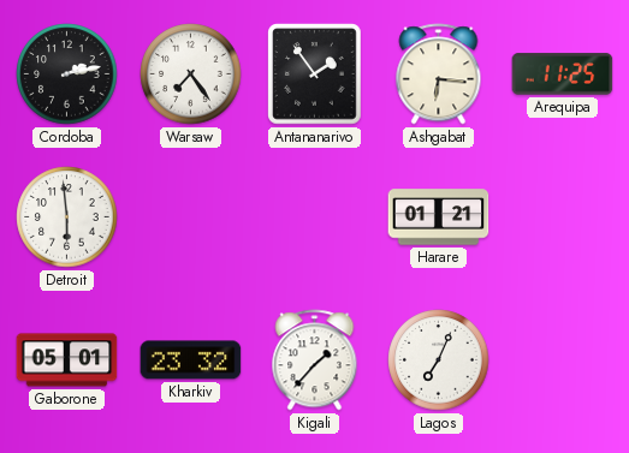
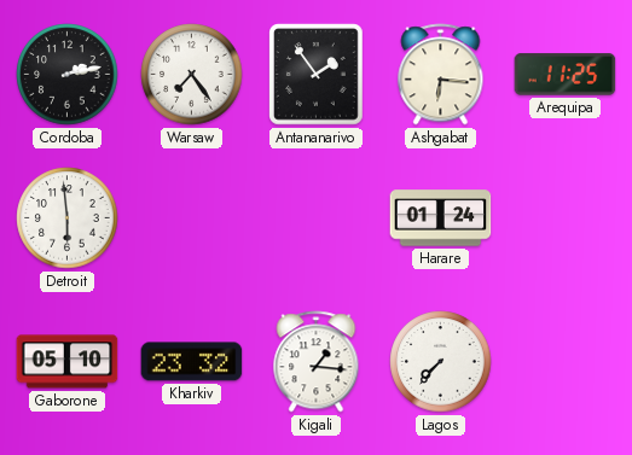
Harare: 01:21 -> 01:24
Gaborone: 05:01 -> 05:10
Kigali: 1:37 -> 1:16
Lagos: 7:04 -> 7:37
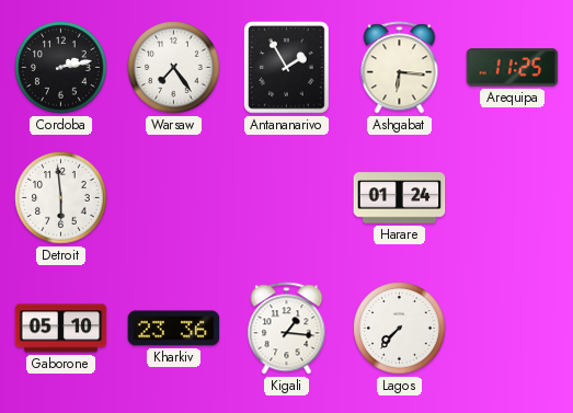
Antananarivo: 1:54 -> 1:55
Kharkiv: 23:32 -> 23:36
